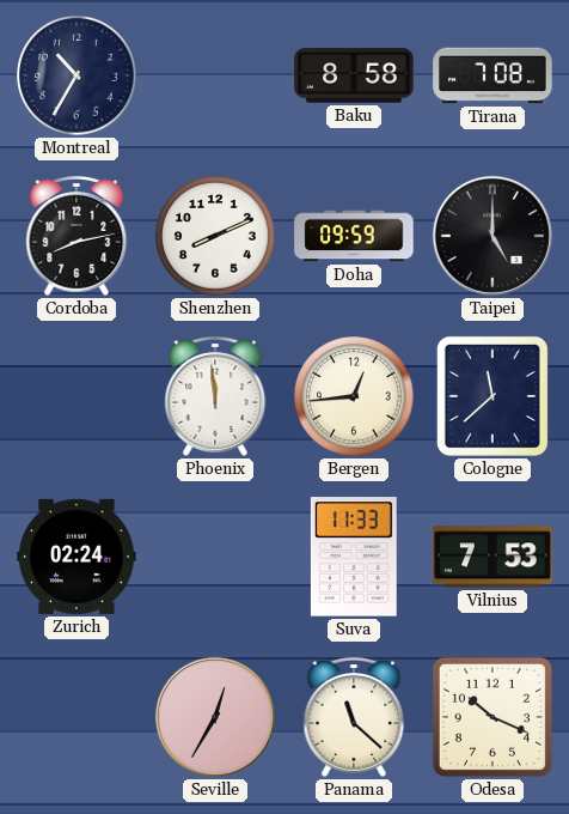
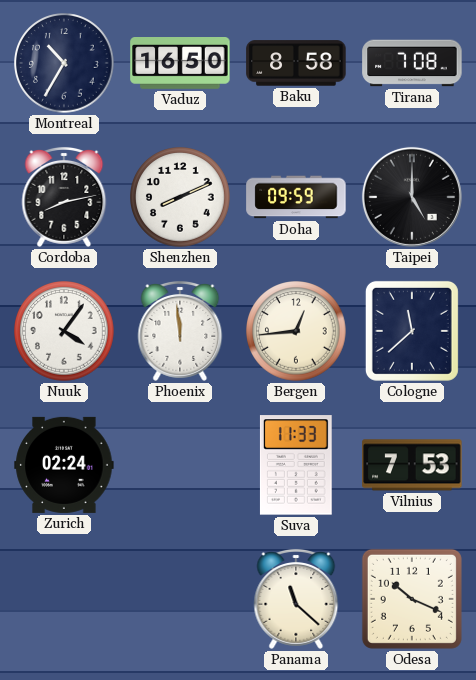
Vaduz: none -> 16:50
Nuuk: none -> 4:06
Seville: 12:35 -> none
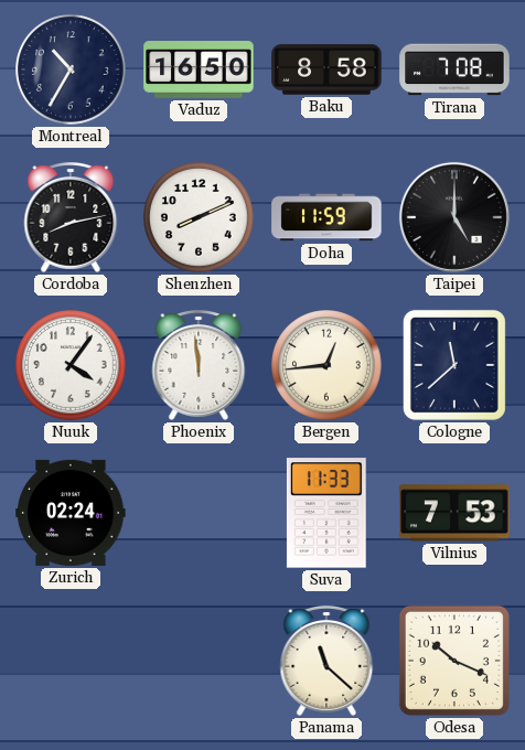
Doha: 09:59 -> 11:59
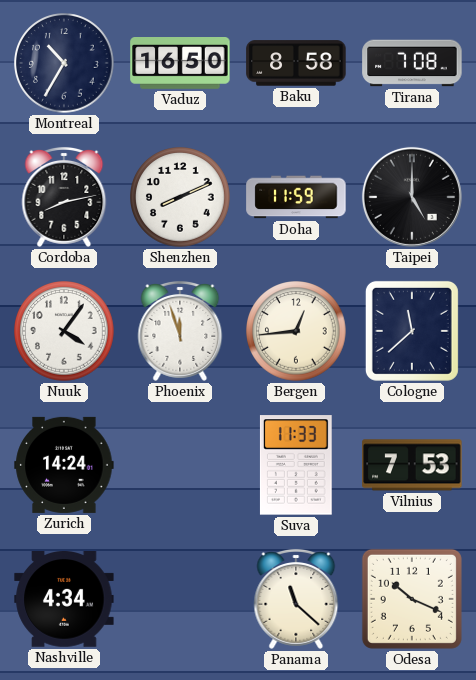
Phoenix: 11:59 -> 11:57
Zurich: 02:24 -> 14:24
Nashville: none -> 4:34
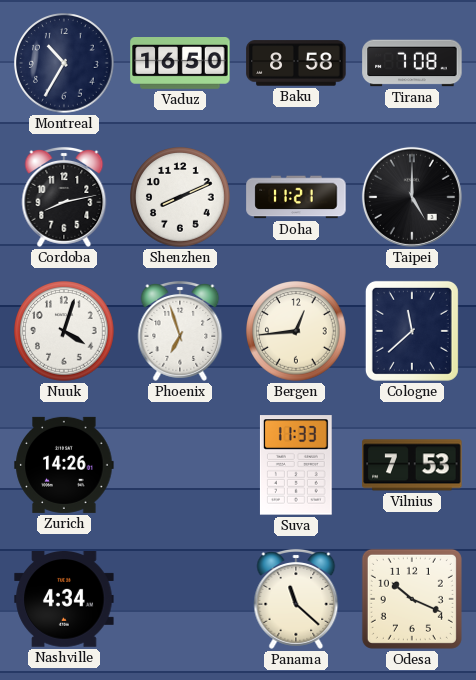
Doha: 11:59 -> 11:21
Nuuk: 4:06 -> 4:03
Phoenix: 11:57 -> 6:57
Zurich: 14:24 -> 14:26
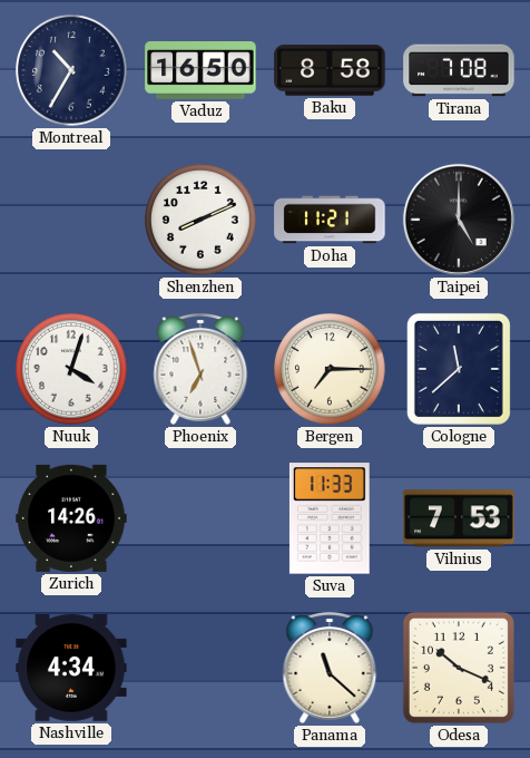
Cordoba: 8:13 -> none
Bergen: 12:44 -> 7:15
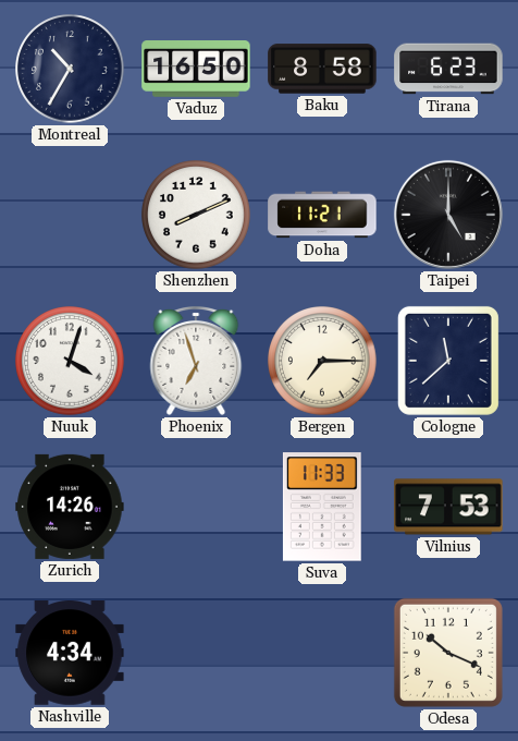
Tirana: 7:08 -> 6:23
Panama: 11:22 -> none
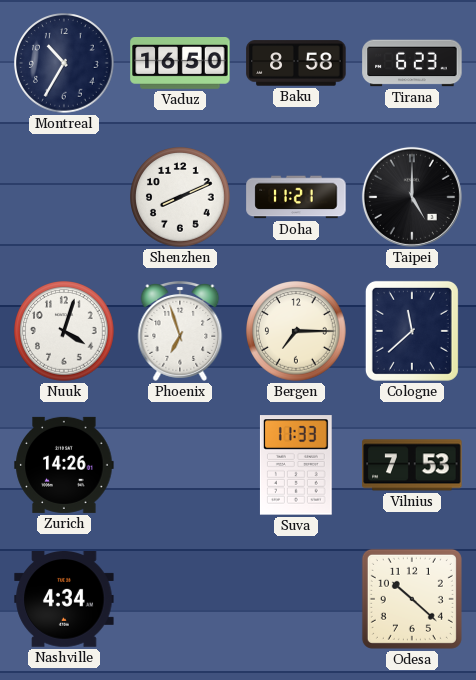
Odesa: 10:19 -> 10:22
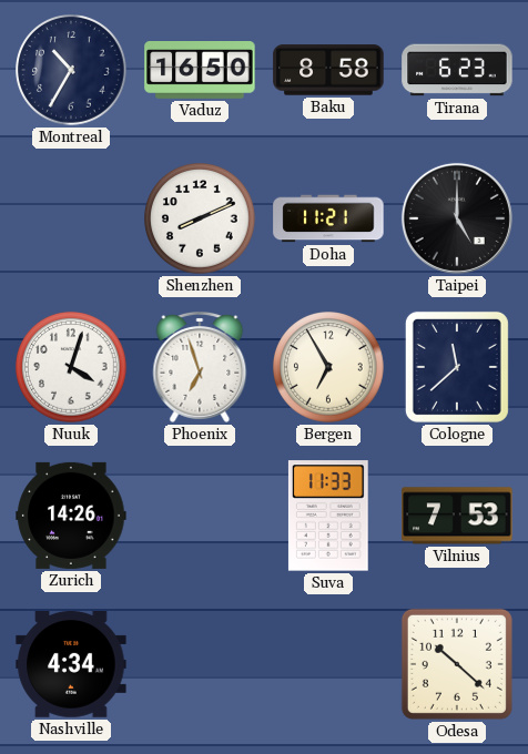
Bergen: 7:15 -> 6:55
